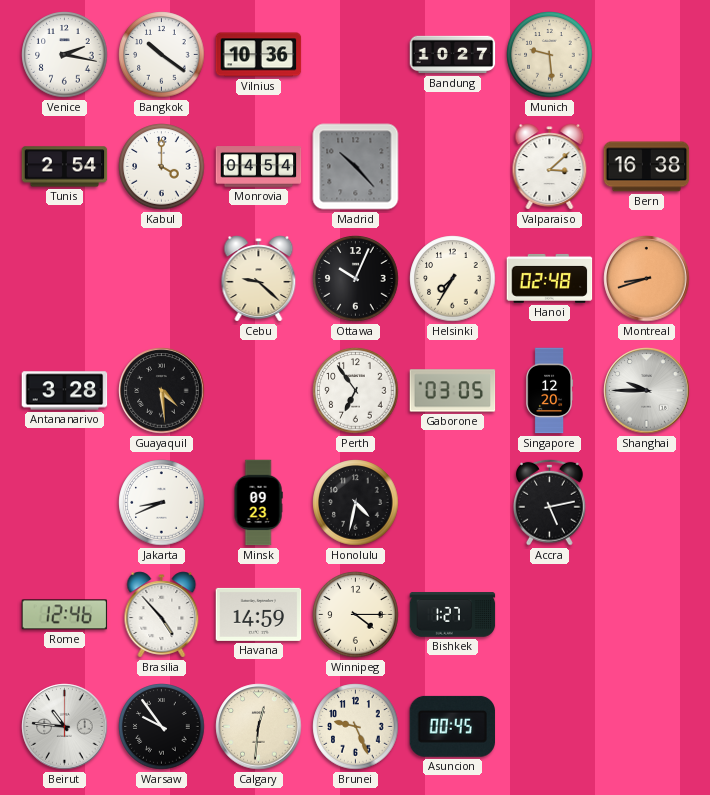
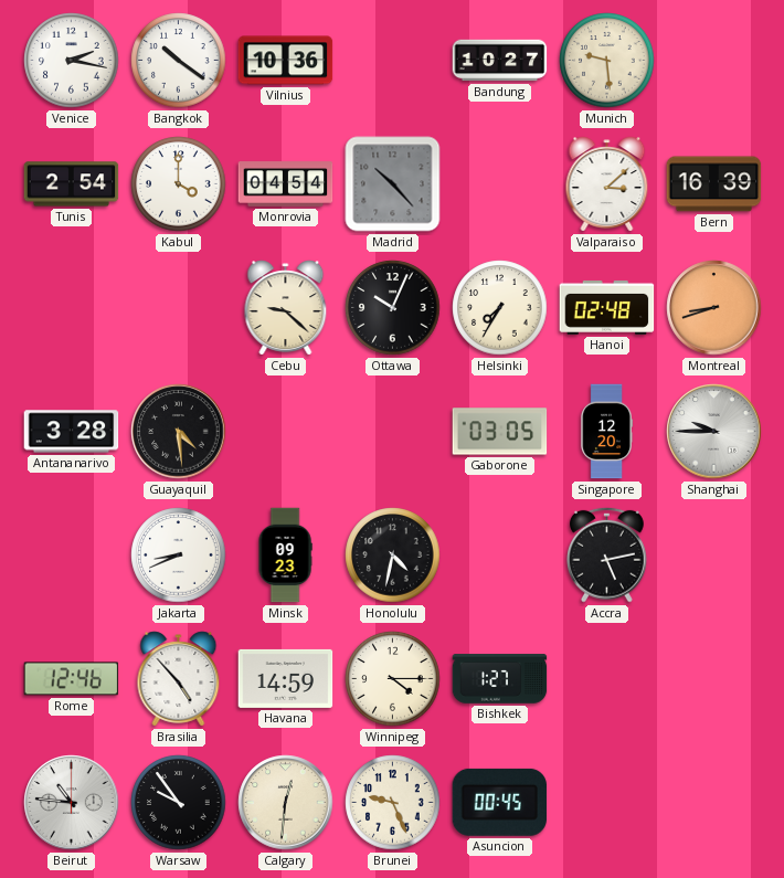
Bern: 16:38 -> 16:39
Perth: 6:54 -> none
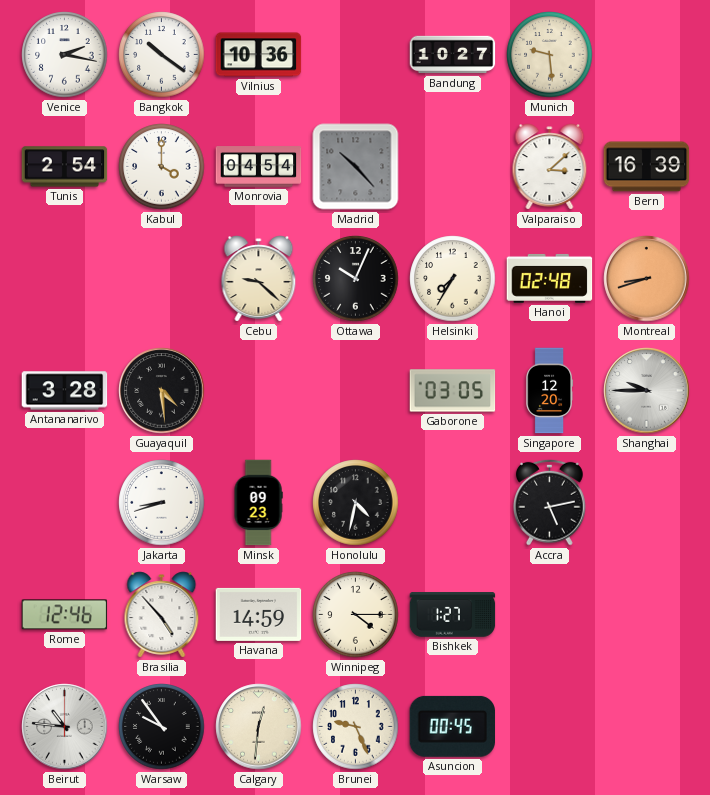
Jakarta: 8:41 -> 8:42
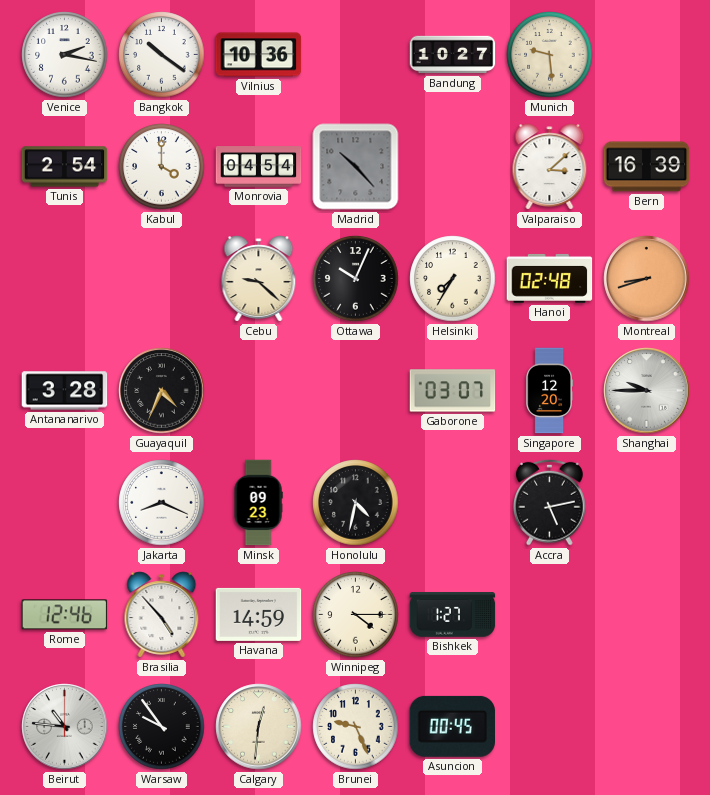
Guayaquil: 4:29 -> 4:34
Gaborone: 03:05 -> 03:07
Jakarta: 8:42 -> 8:19
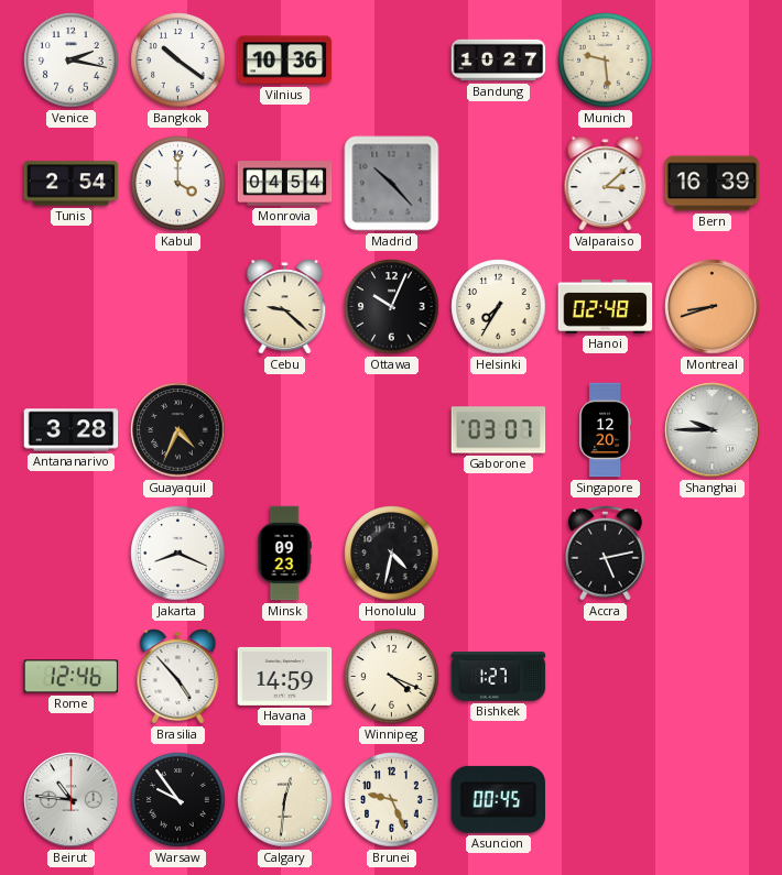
Winnipeg: 4:15 -> 4:19
